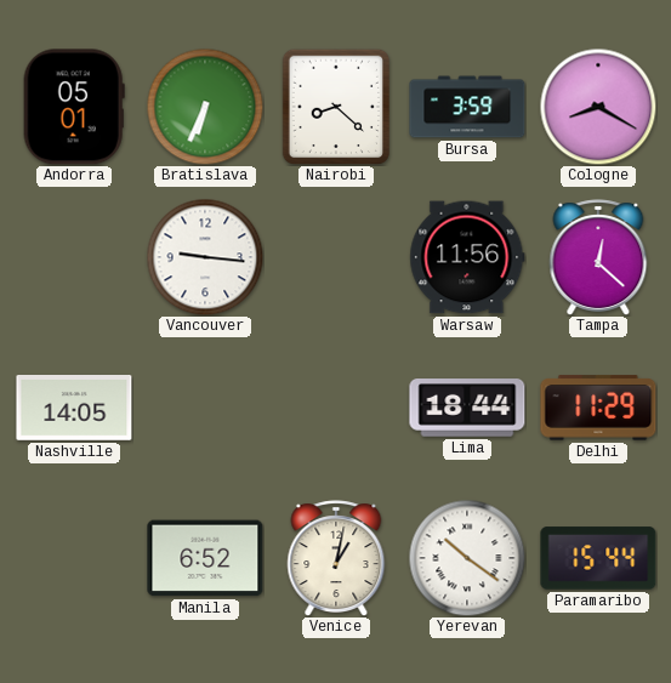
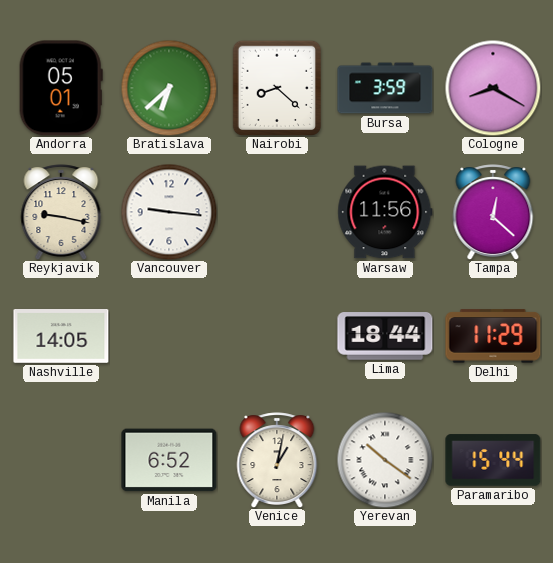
Bratislava: 6:34 -> 6:38
Reykjavik: none -> 9:17
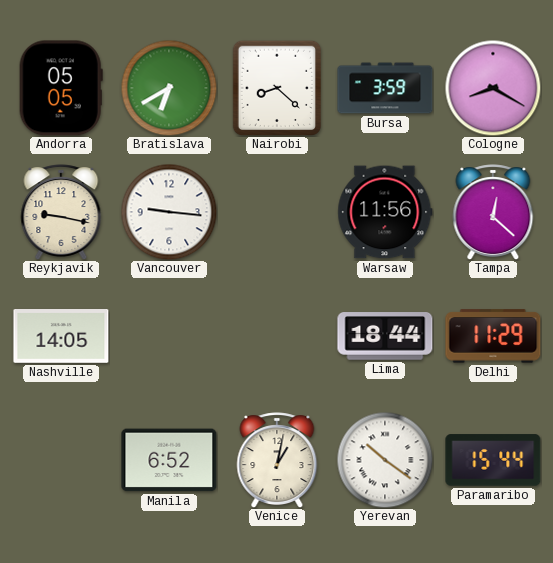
Andorra: 05:01 -> 05:05
Bratislava: 6:38 -> 6:40
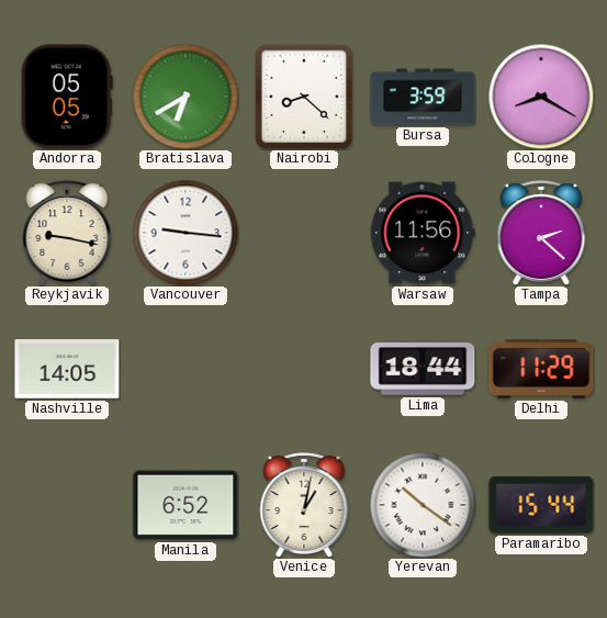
Tampa: 12:22 -> 2:22
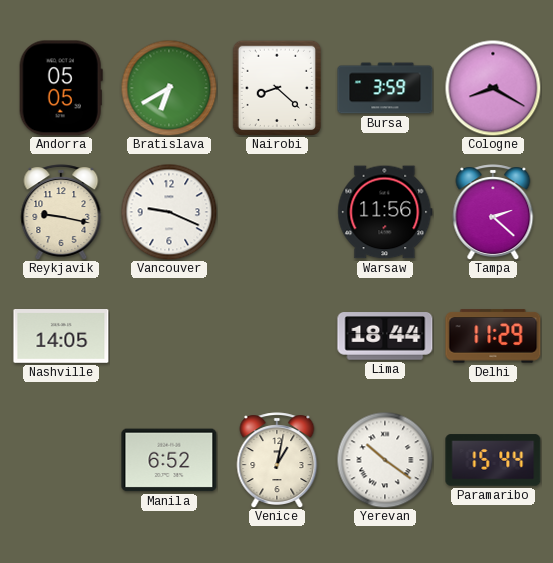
Vancouver: 9:16 -> 9:19
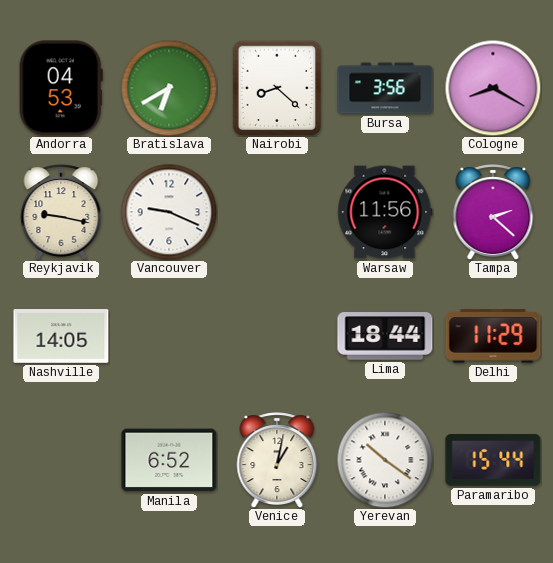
Andorra: 05:05 -> 04:53
Bursa: 3:59 -> 3:56
